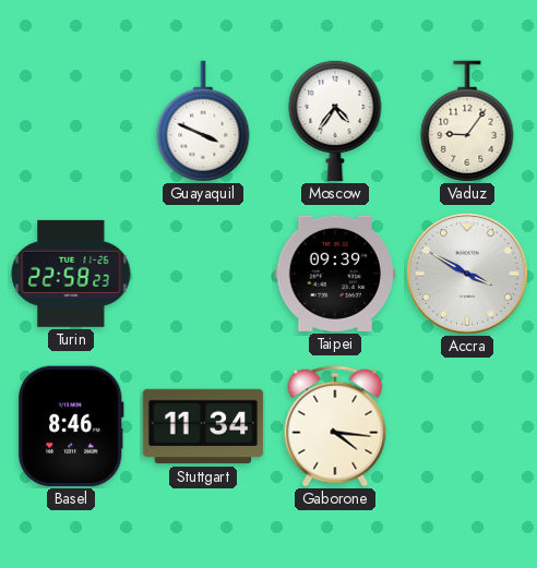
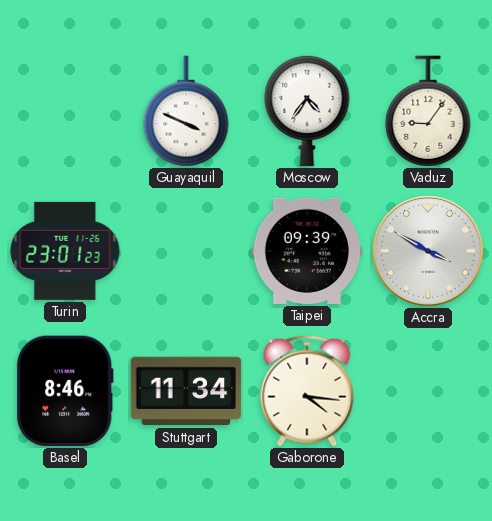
Turin: 22:58 -> 23:01
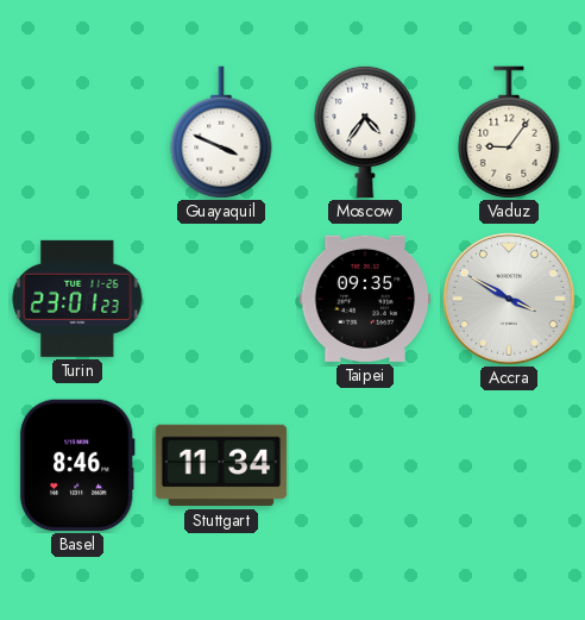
Taipei: 09:39 -> 09:35
Gaborone: 4:16 -> none
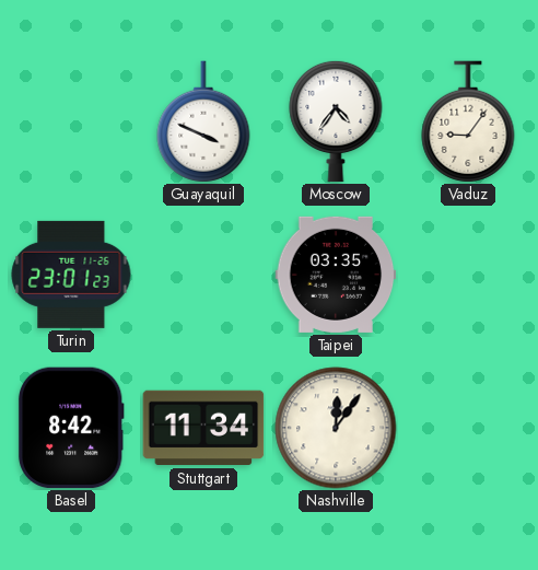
Taipei: 09:35 -> 03:35
Accra: 3:50 -> none
Basel: 8:46 -> 8:42
Nashville: none -> 12:06
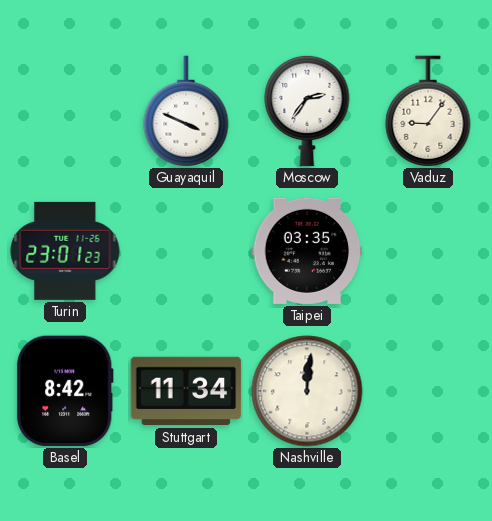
Moscow: 4:36 -> 2:36
Nashville: 12:06 -> 12:01
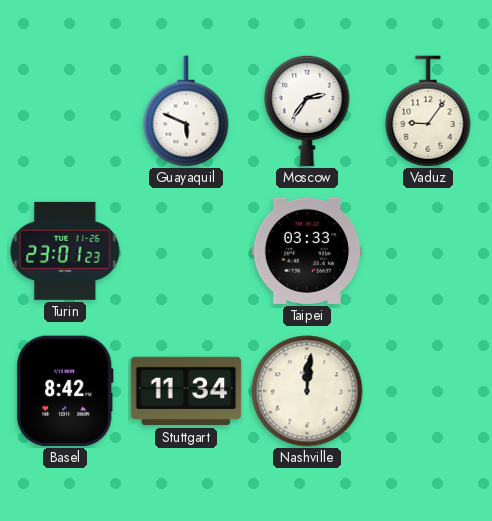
Guayaquil: 3:49 -> 5:49
Taipei: 03:35 -> 03:33
